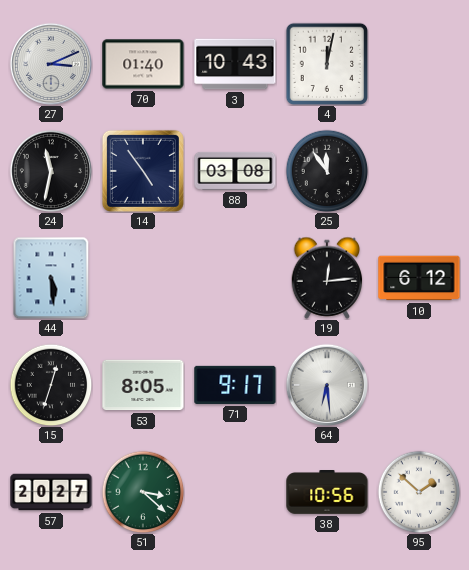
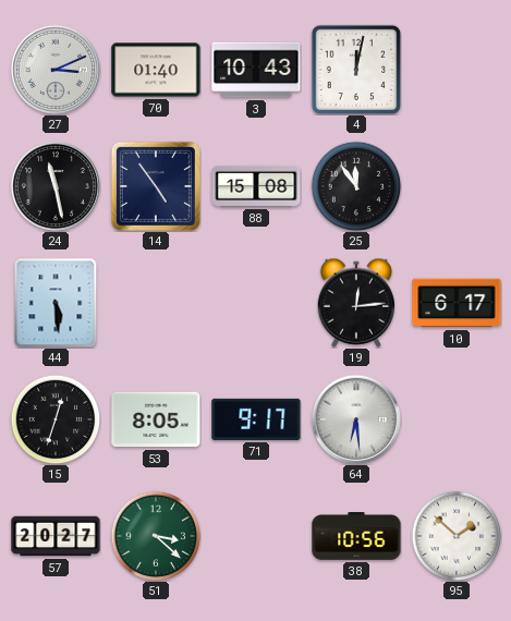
24: 11:32 -> 11:28
88: 03:08 -> 15:08
10: 6:12 -> 6:17
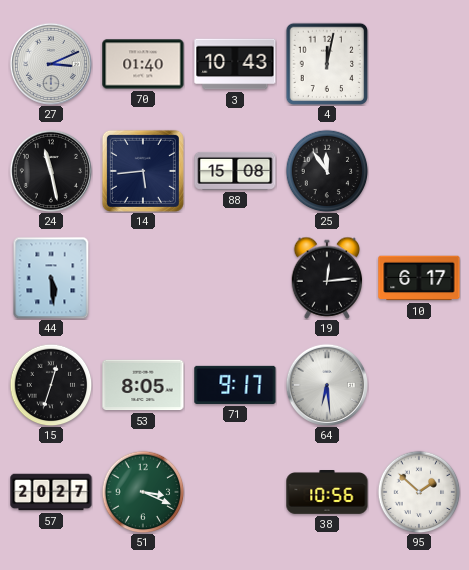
14: 4:54 -> 5:44
51: 3:22 -> 3:19
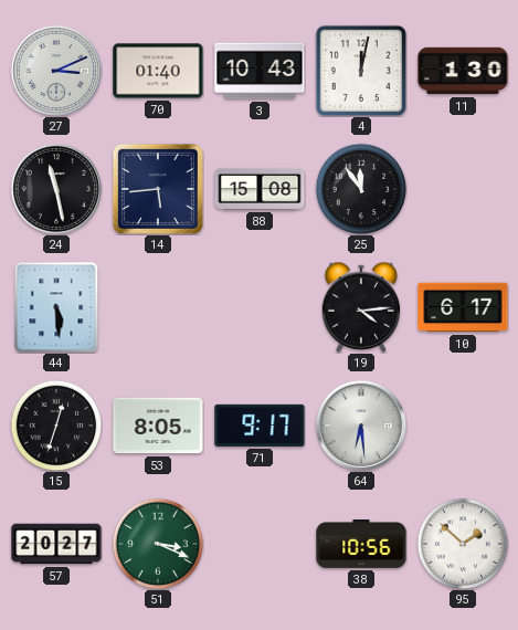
11: none -> 1:30
19: 12:14 -> 4:14
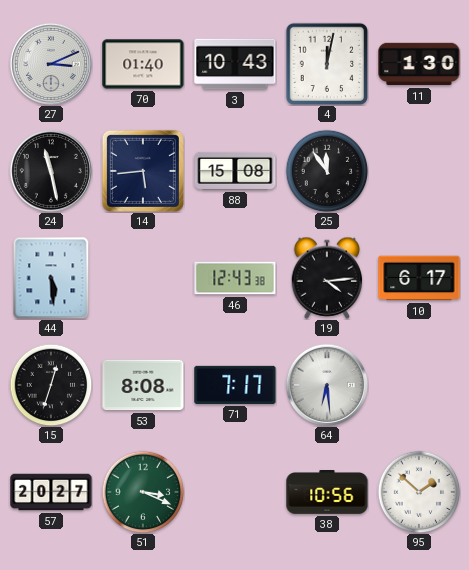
46: none -> 12:43
53: 8:05 -> 8:08
71: 9:17 -> 7:17
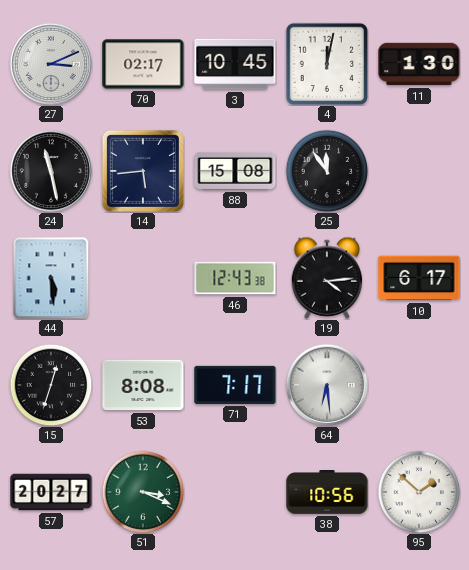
70: 01:40 -> 02:17
3: 10:43 -> 10:45
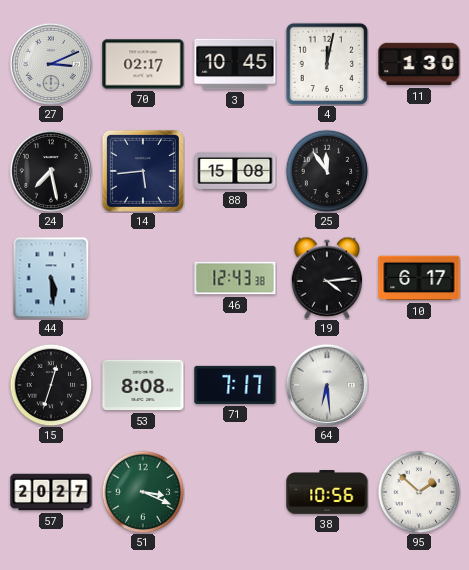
24: 11:28 -> 7:28
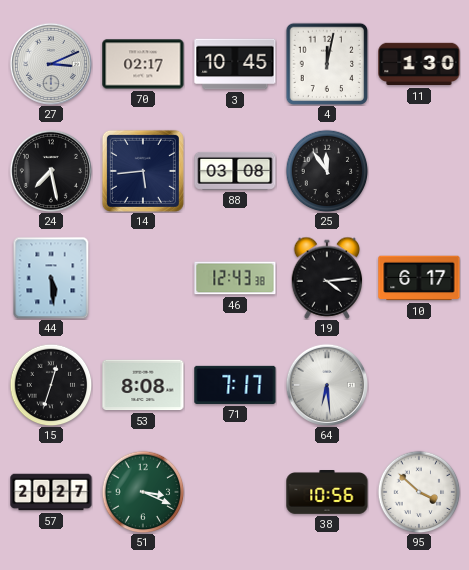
88: 15:08 -> 03:08
95: 1:52 -> 3:52
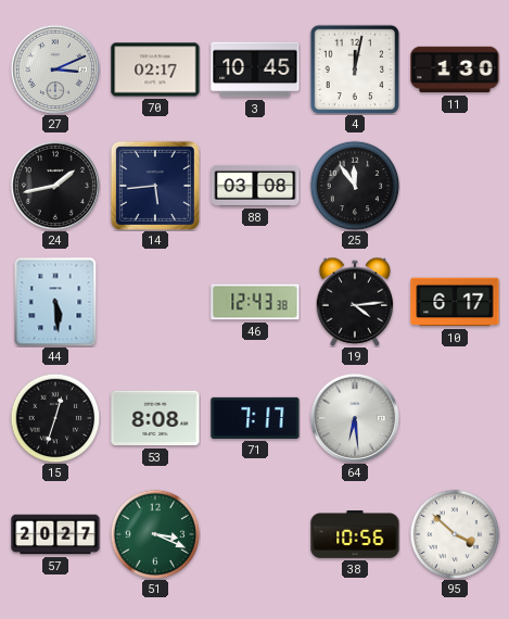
24: 7:28 -> 1:43
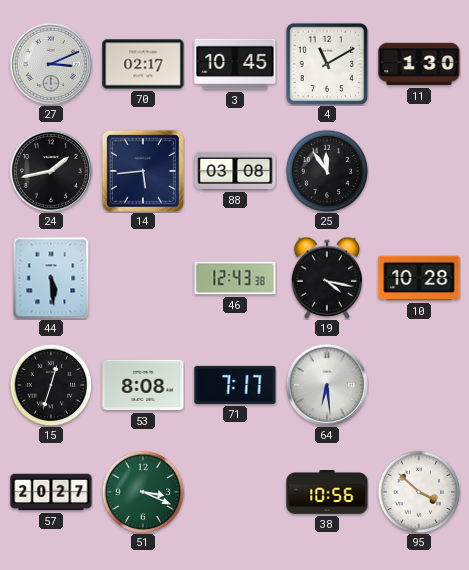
4: 12:02 -> 11:10
19: 4:14 -> 4:17
10: 6:17 -> 10:28
